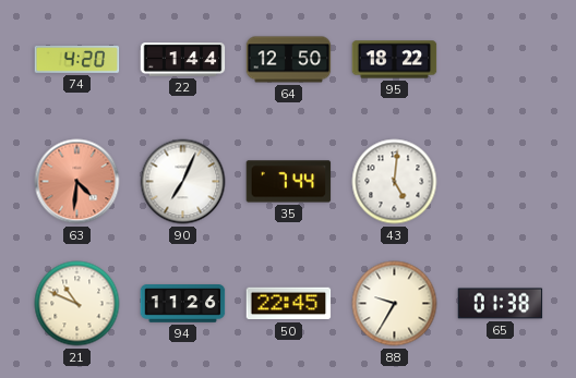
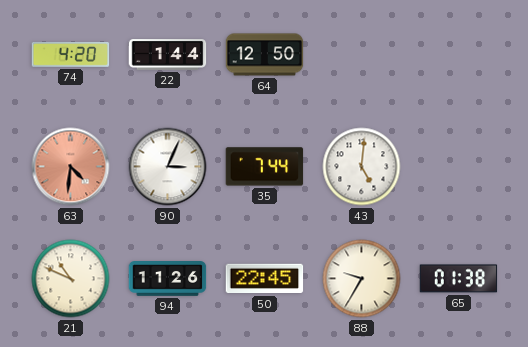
95: 18:22 -> none
90: 7:04 -> 3:04
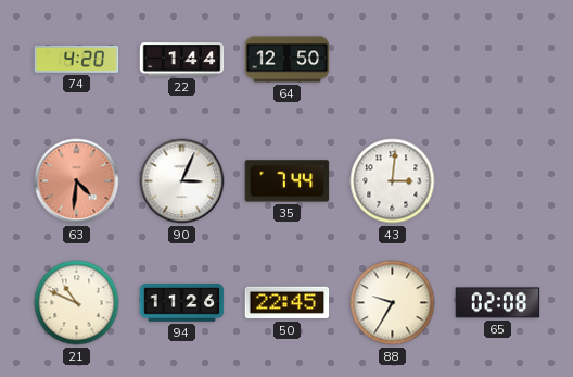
43: 5:01 -> 3:01
65: 01:38 -> 02:08
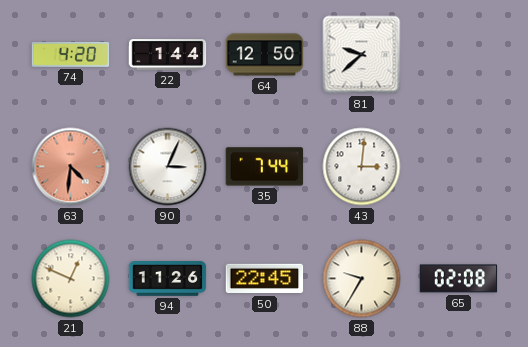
81: none -> 9:38
21: 10:49 -> 12:49
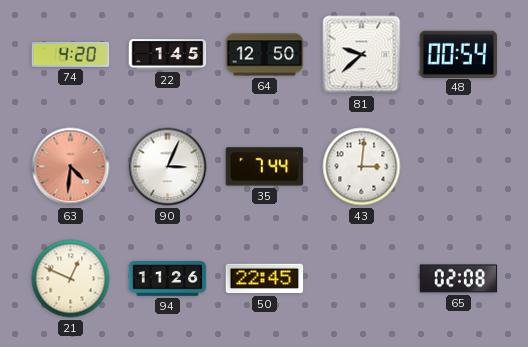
22: 1:44 -> 1:45
48: none -> 00:54
88: 9:35 -> none
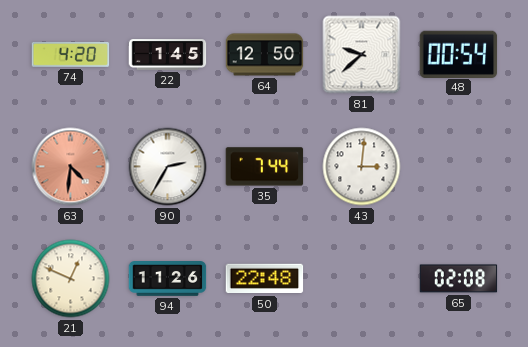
90: 3:04 -> 2:35
50: 22:45 -> 22:48
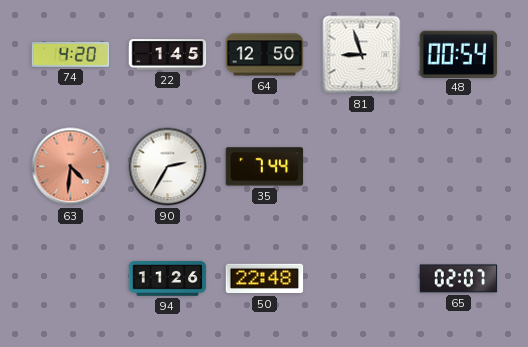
81: 9:38 -> 8:57
43: 3:01 -> none
21: 12:49 -> none
65: 02:08 -> 02:07
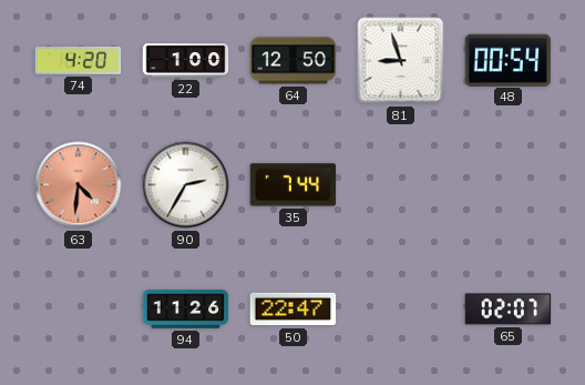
22: 1:45 -> 1:00
50: 22:48 -> 22:47
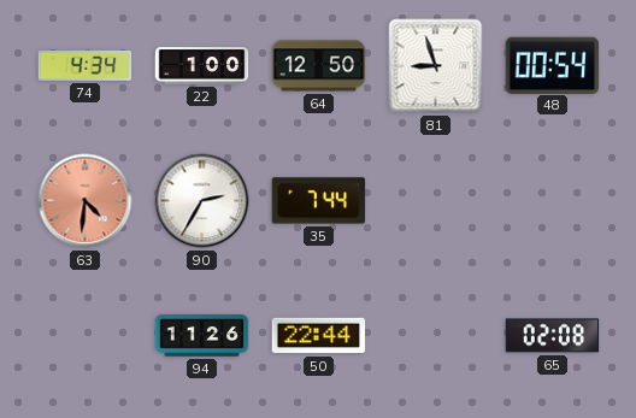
74: 4:20 -> 4:34
50: 22:47 -> 22:44
65: 02:07 -> 02:08
